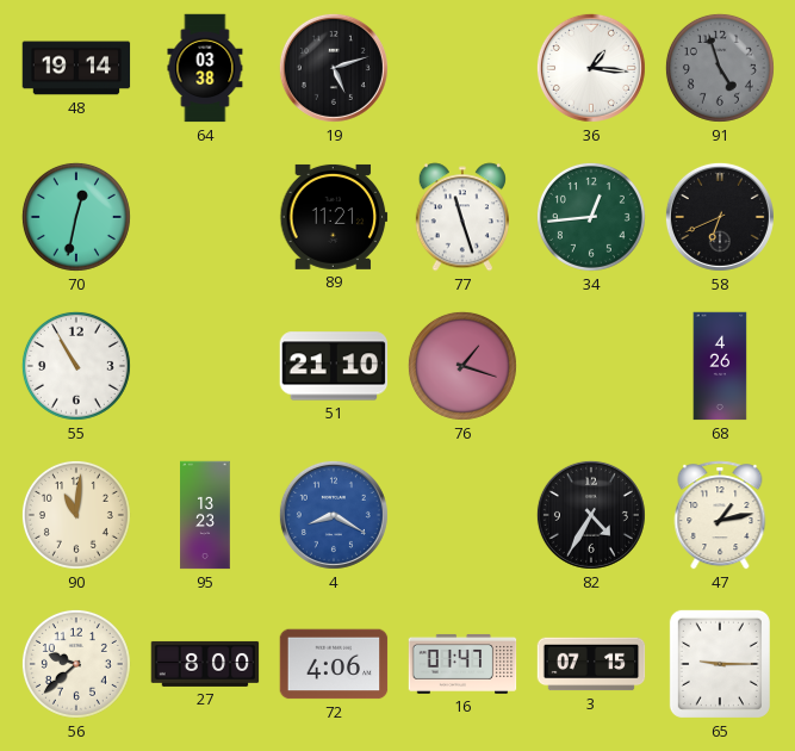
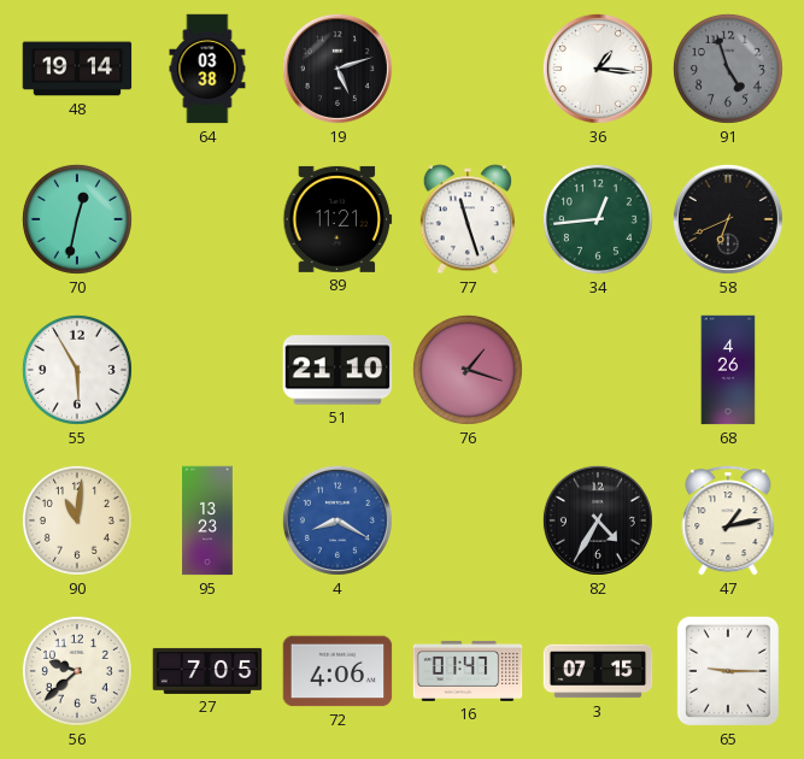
55: 10:55 -> 5:55
27: 8:00 -> 7:05
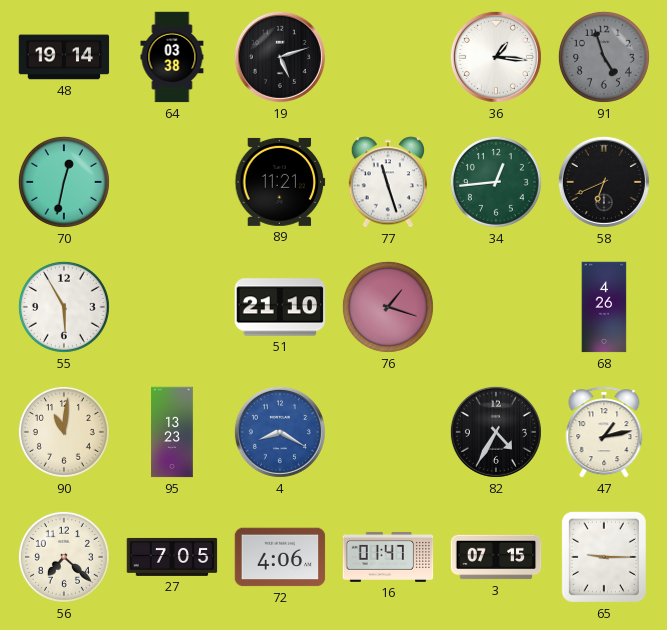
56: 9:38 -> 7:22
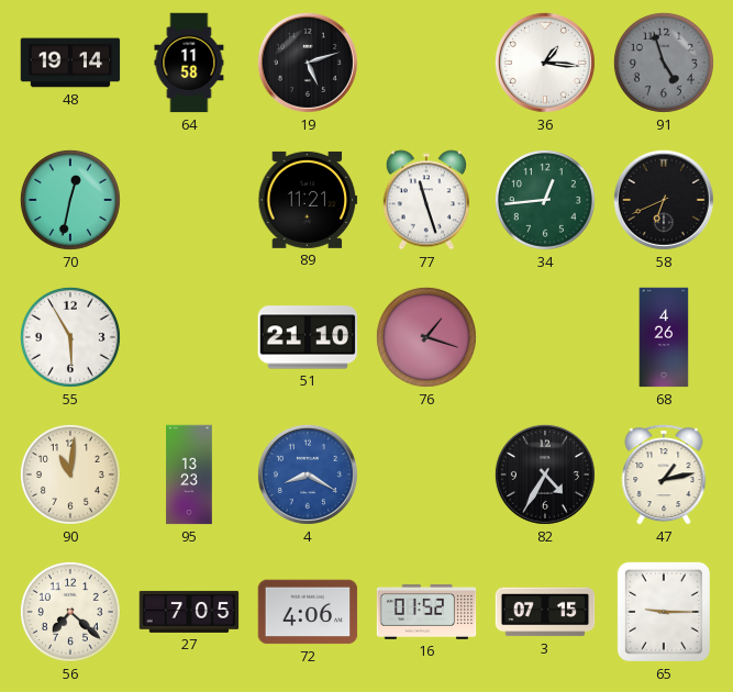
64: 03:38 -> 11:58
16: 01:47 -> 01:52
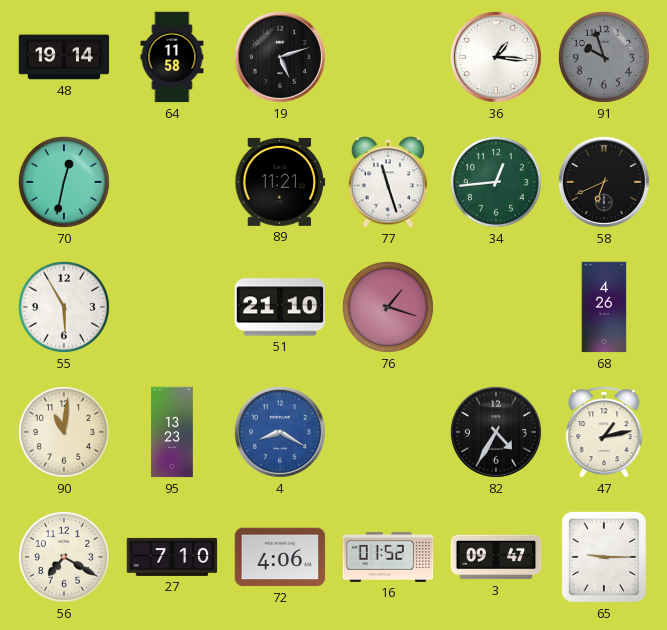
91: 4:57 -> 9:57
56: 7:22 -> 7:20
27: 7:05 -> 7:10
3: 07:15 -> 09:47
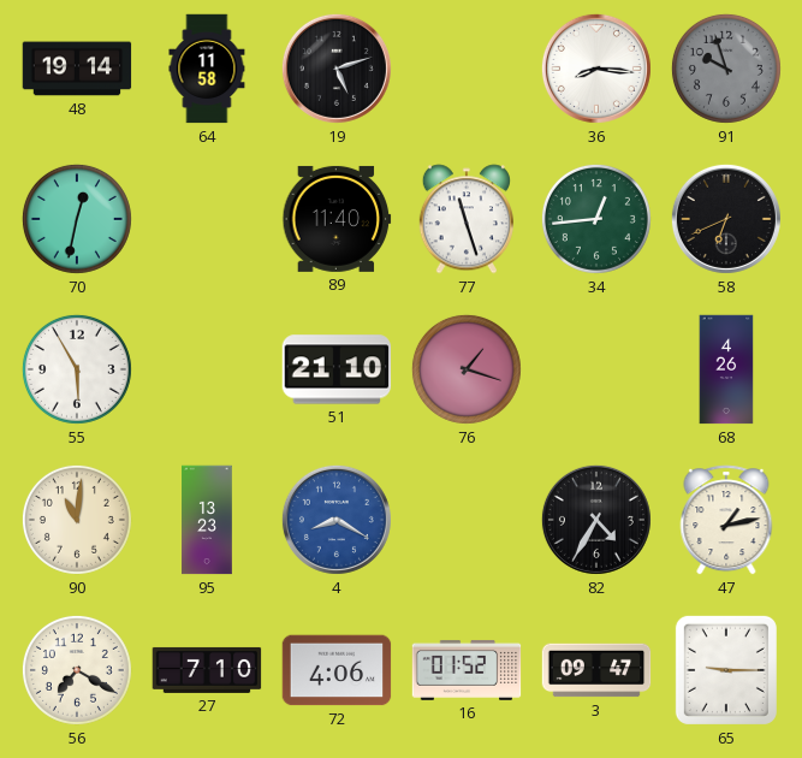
36: 1:16 -> 8:16
89: 11:21 -> 11:40
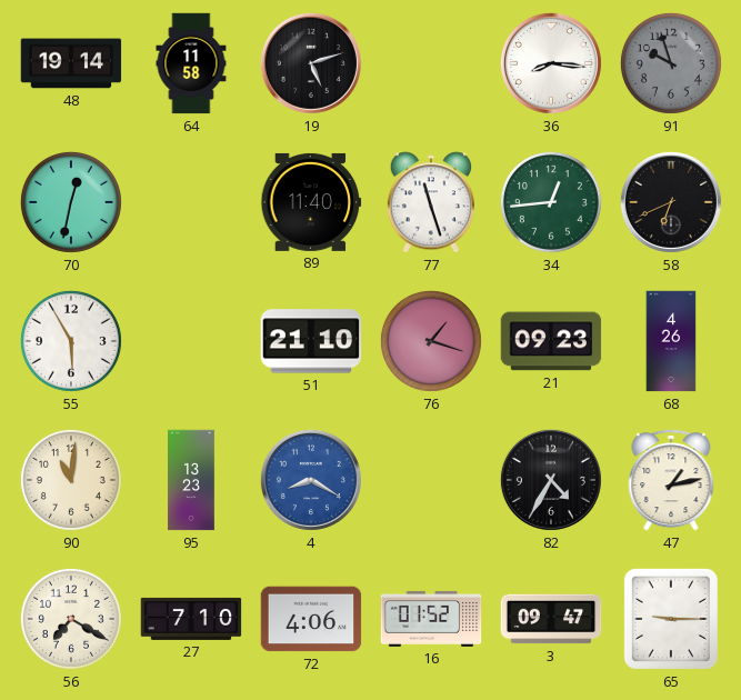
21: none -> 09:23
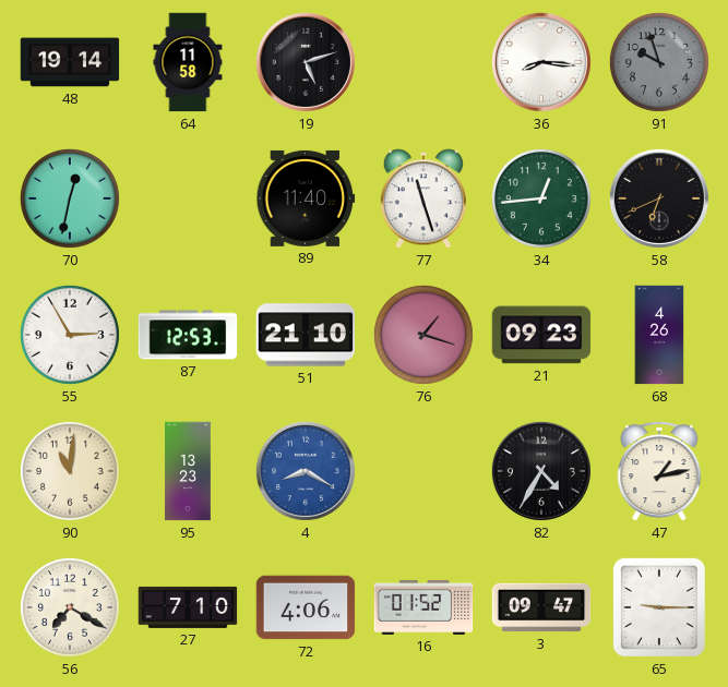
55: 5:55 -> 2:55
87: none -> 12:53
